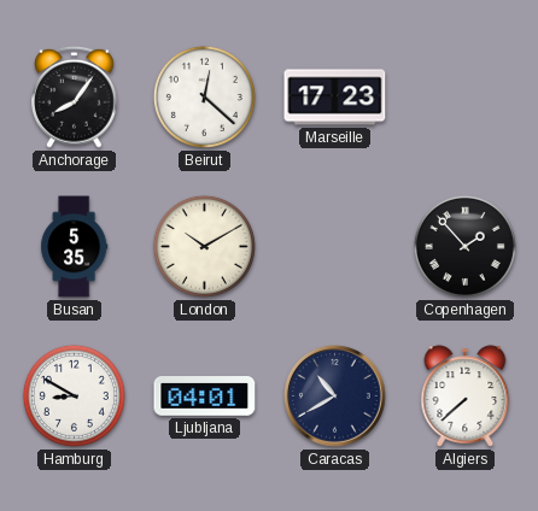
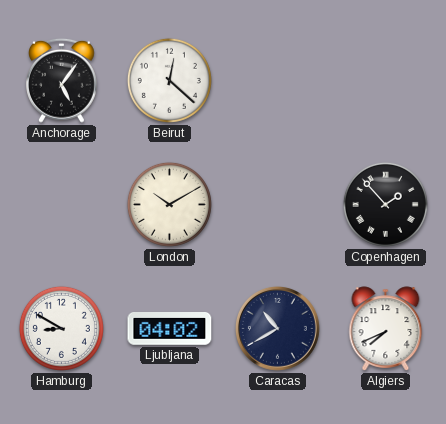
Anchorage: 8:06 -> 5:06
Marseille: 17:23 -> none
Busan: 5:35 -> none
Ljubljana: 04:01 -> 04:02
Algiers: 7:38 -> 7:41
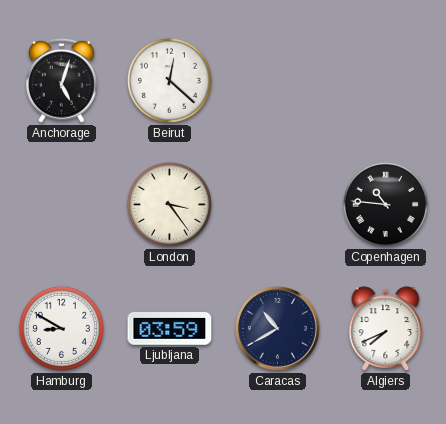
Anchorage: 5:06 -> 5:03
London: 10:10 -> 3:24
Copenhagen: 1:53 -> 10:46
Ljubljana: 04:02 -> 03:59
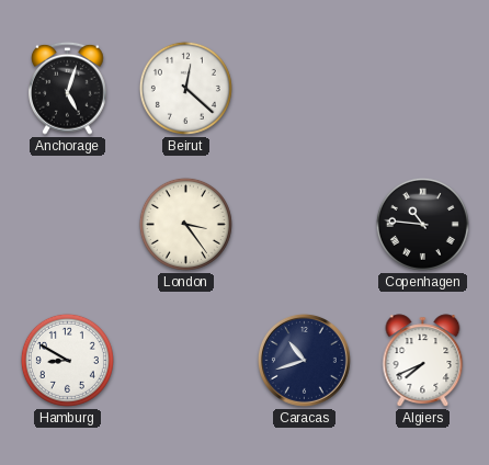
Ljubljana: 03:59 -> none
Caracas: 10:40 -> 10:42
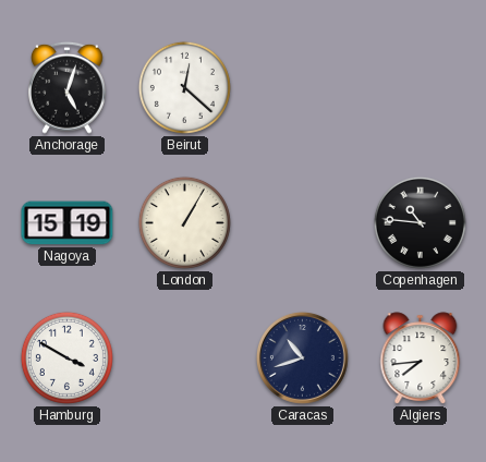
Nagoya: none -> 15:19
London: 3:24 -> 1:05
Hamburg: 8:50 -> 3:50
Algiers: 7:41 -> 7:44
